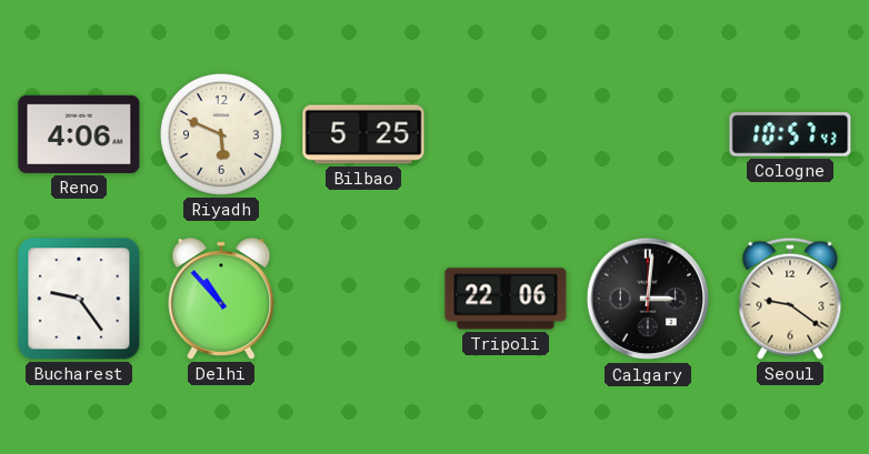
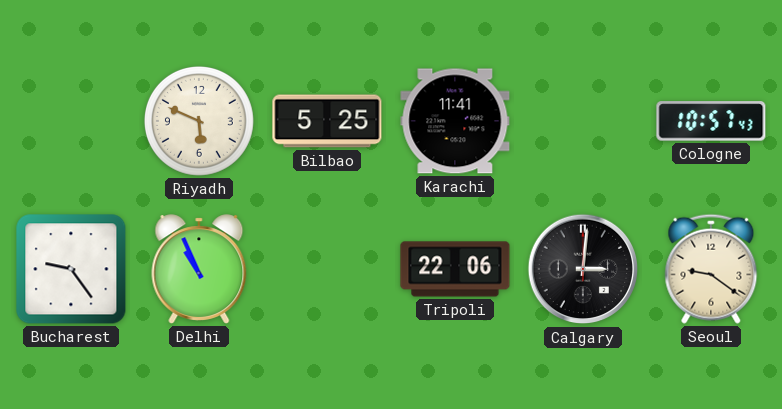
Reno: 4:06 -> none
Karachi: none -> 11:41
Delhi: 10:53 -> 10:56
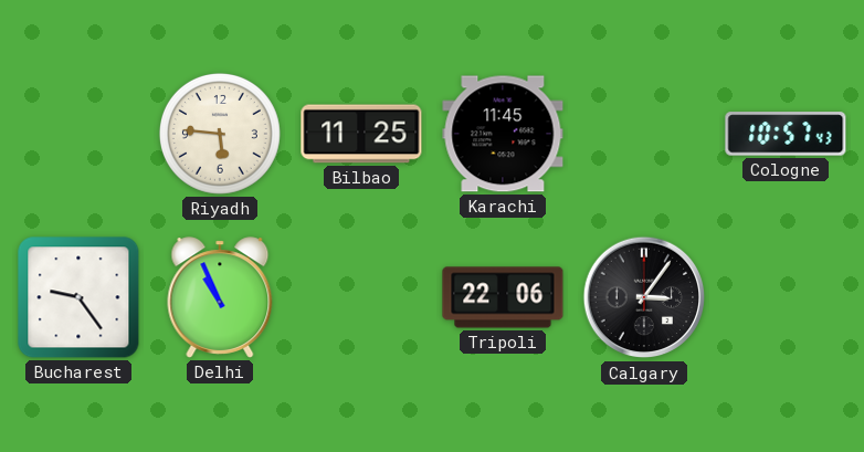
Riyadh: 5:49 -> 5:46
Bilbao: 5:25 -> 11:25
Karachi: 11:41 -> 11:45
Calgary: 3:01 -> 3:06
Seoul: 9:21 -> none
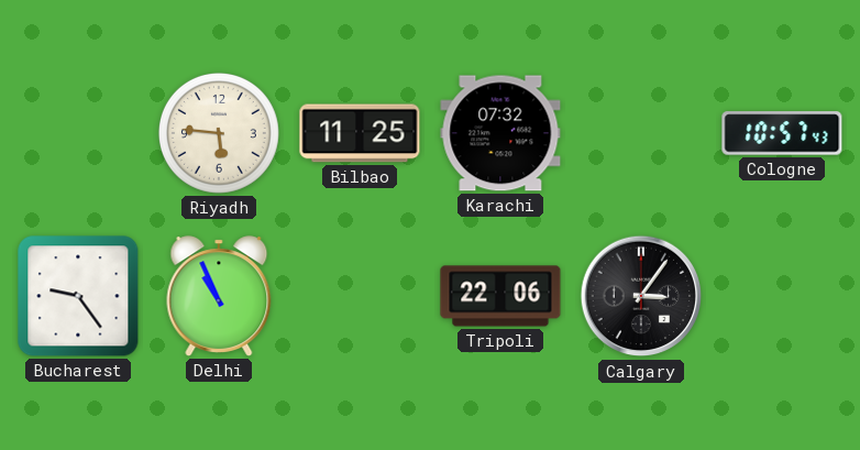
Karachi: 11:45 -> 07:32
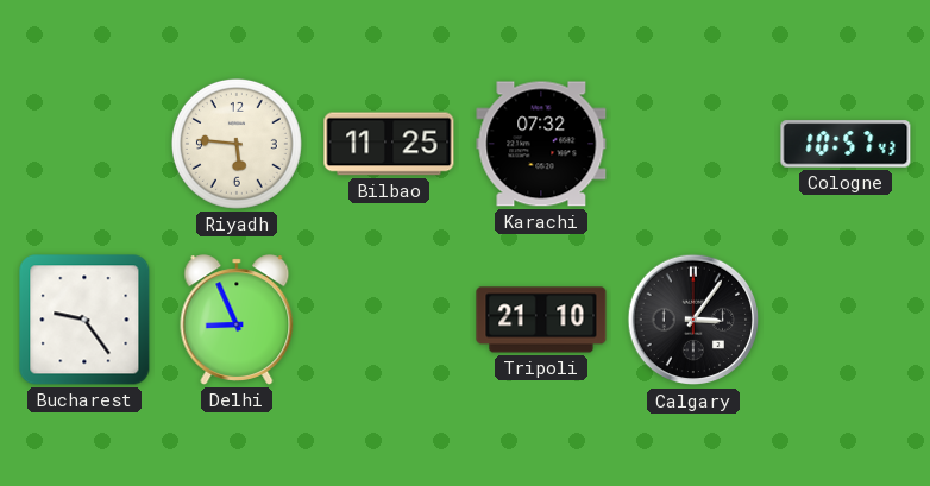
Delhi: 10:56 -> 8:56
Tripoli: 22:06 -> 21:10
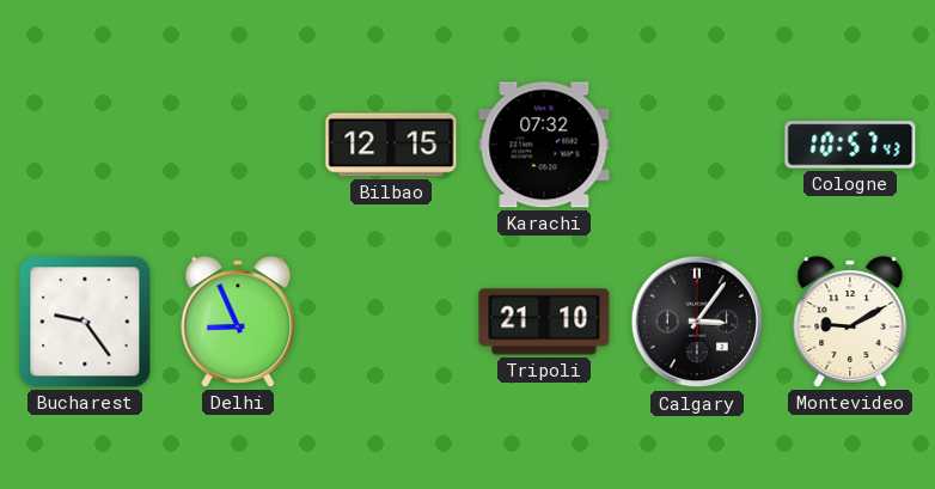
Riyadh: 5:46 -> none
Bilbao: 11:25 -> 12:15
Montevideo: none -> 9:10
